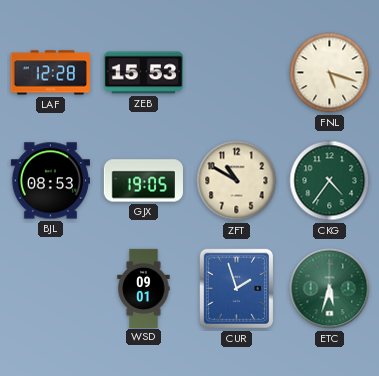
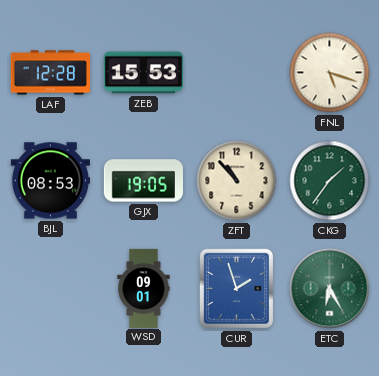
ZFT: 10:50 -> 10:53
CKG: 4:36 -> 1:36
ETC: 5:33 -> 6:25
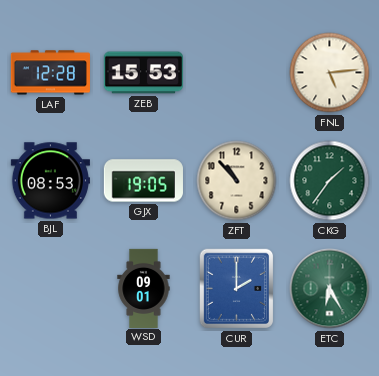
FNL: 5:18 -> 5:14
CUR: 1:57 -> 2:00
